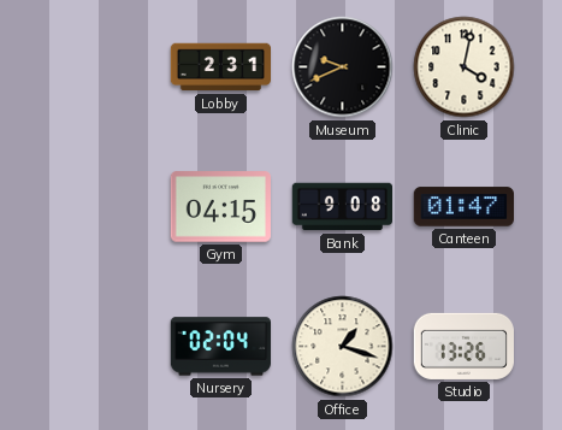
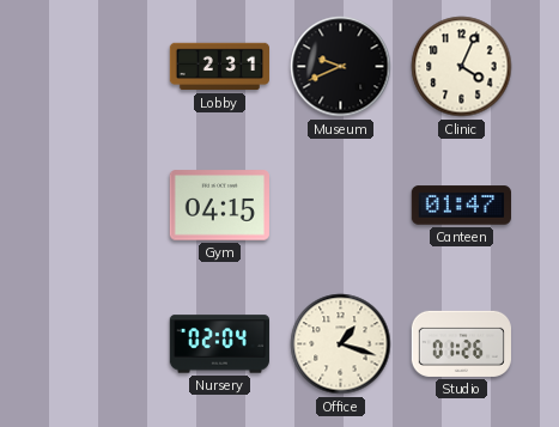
Clinic: 4:02 -> 4:04
Bank: 9:08 -> none
Studio: 13:26 -> 01:26
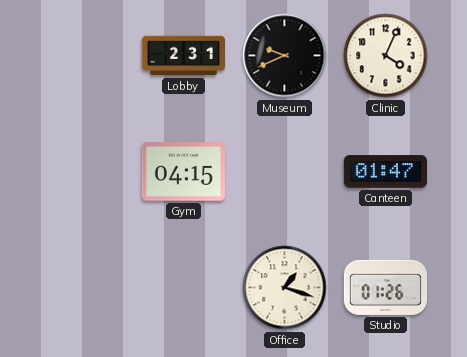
Nursery: 02:04 -> none
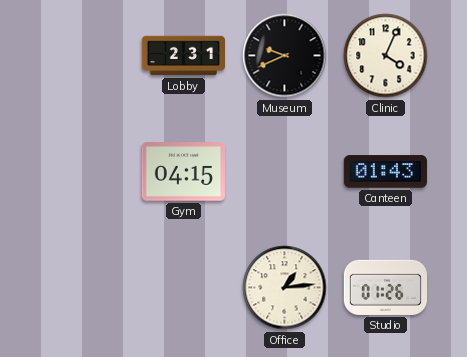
Canteen: 01:47 -> 01:43
Office: 1:18 -> 1:14
